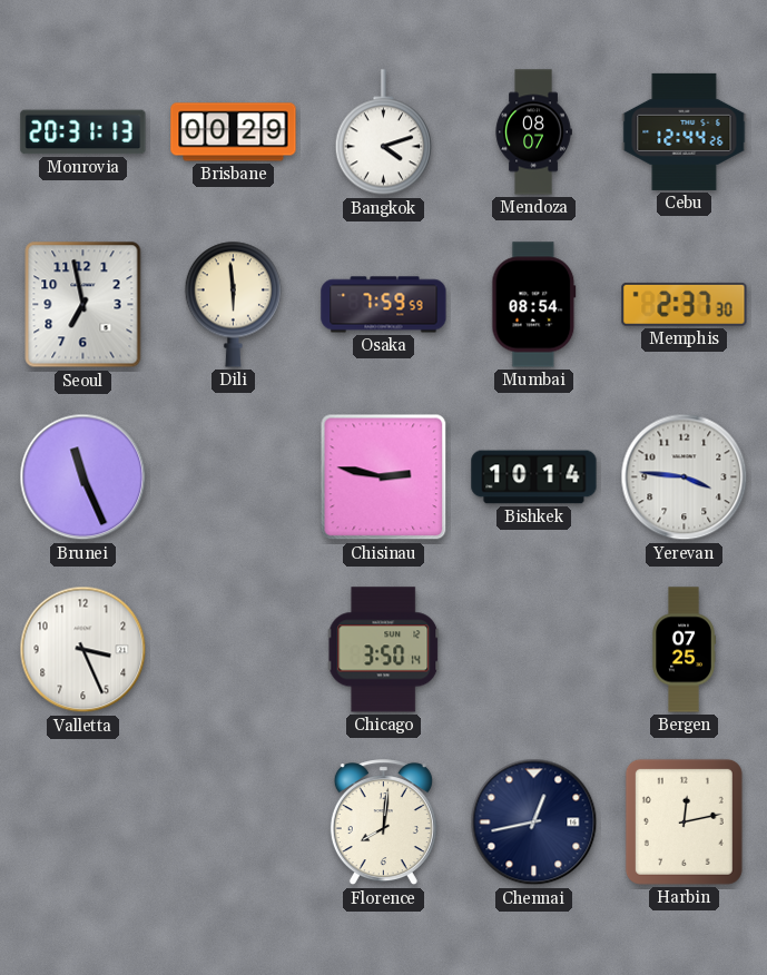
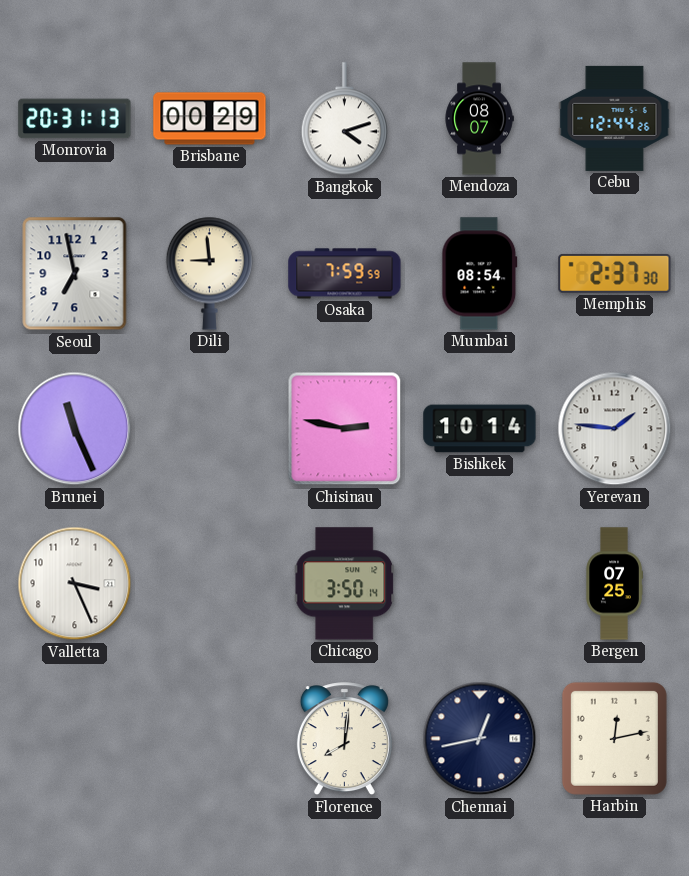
Dili: 5:59 -> 8:59
Yerevan: 3:46 -> 1:46
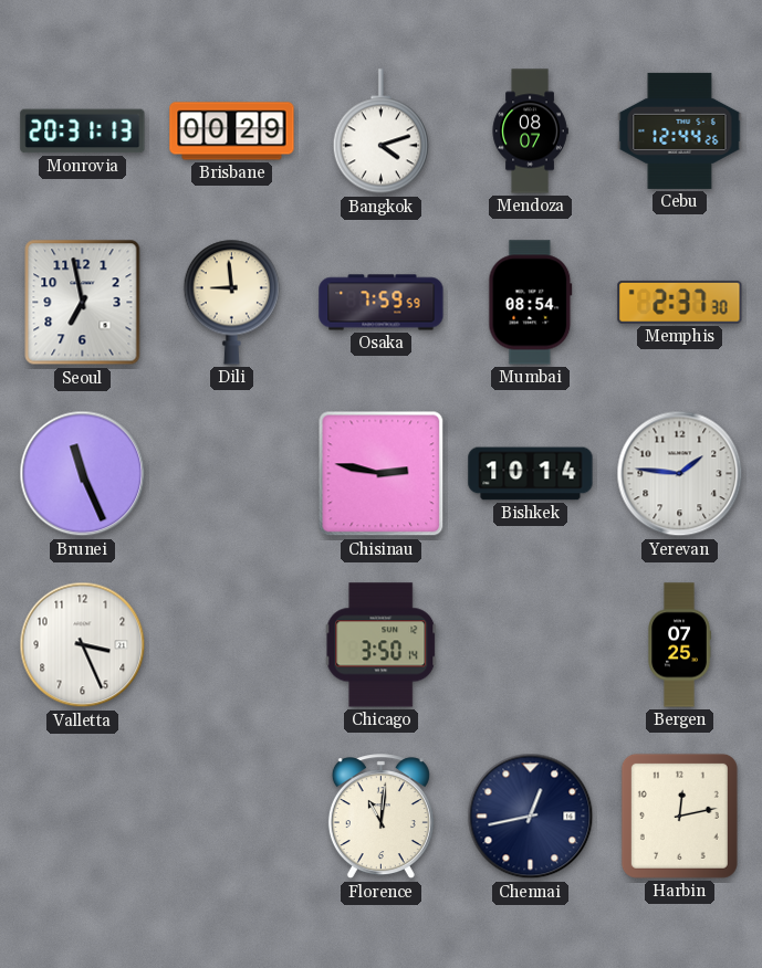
Florence: 8:01 -> 11:01
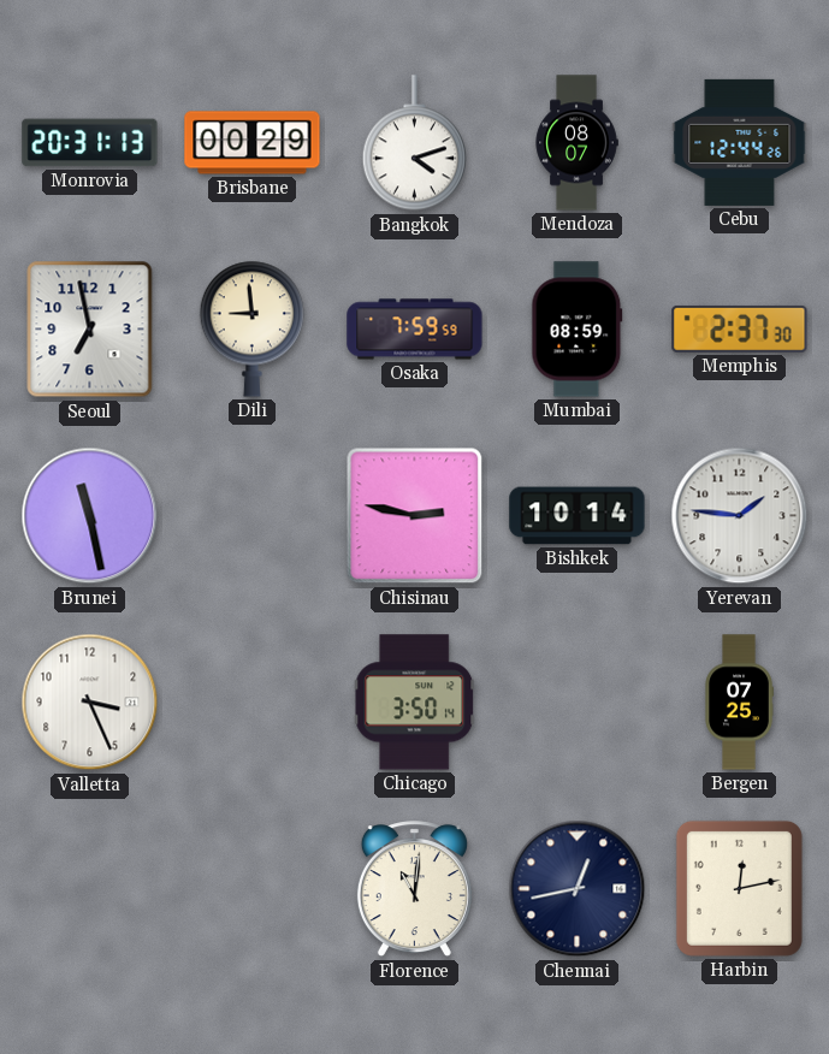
Mumbai: 08:54 -> 08:59
Brunei: 11:26 -> 11:28
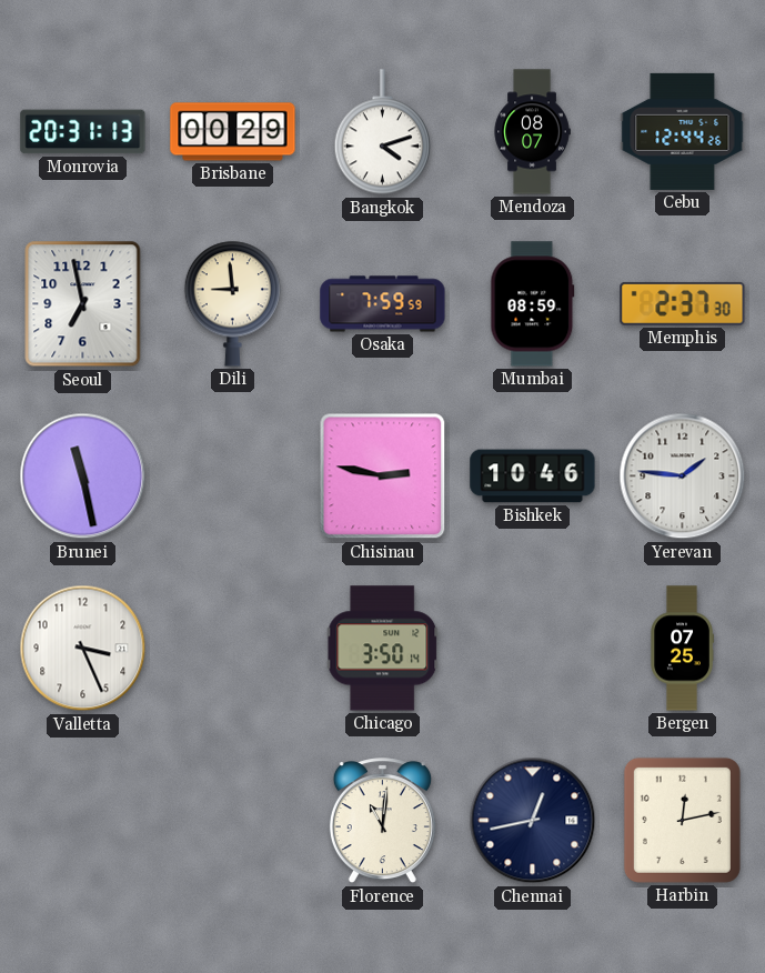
Bishkek: 10:14 -> 10:46
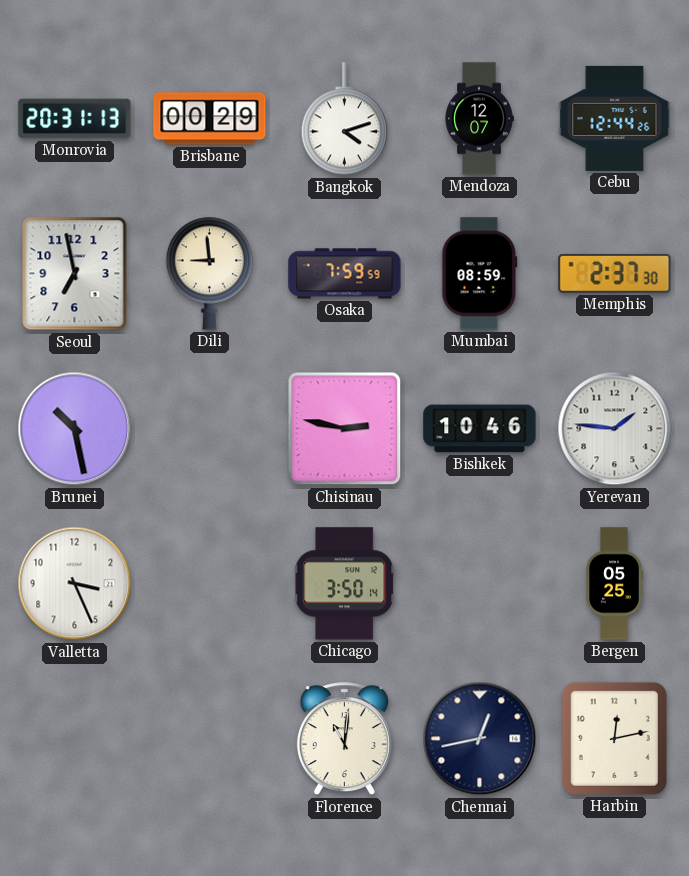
Mendoza: 08:07 -> 12:07
Brunei: 11:28 -> 10:28
Bergen: 07:25 -> 05:25
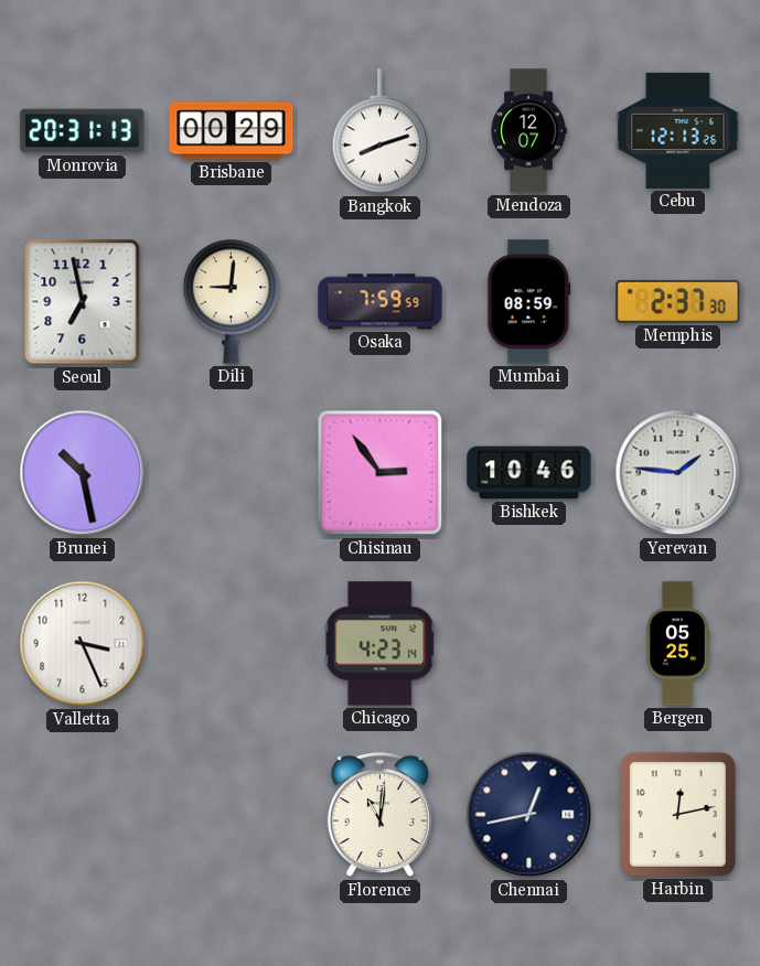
Bangkok: 4:12 -> 8:12
Cebu: 12:44 -> 12:13
Dili: 8:59 -> 9:01
Chisinau: 2:47 -> 2:54
Chicago: 3:50 -> 4:23
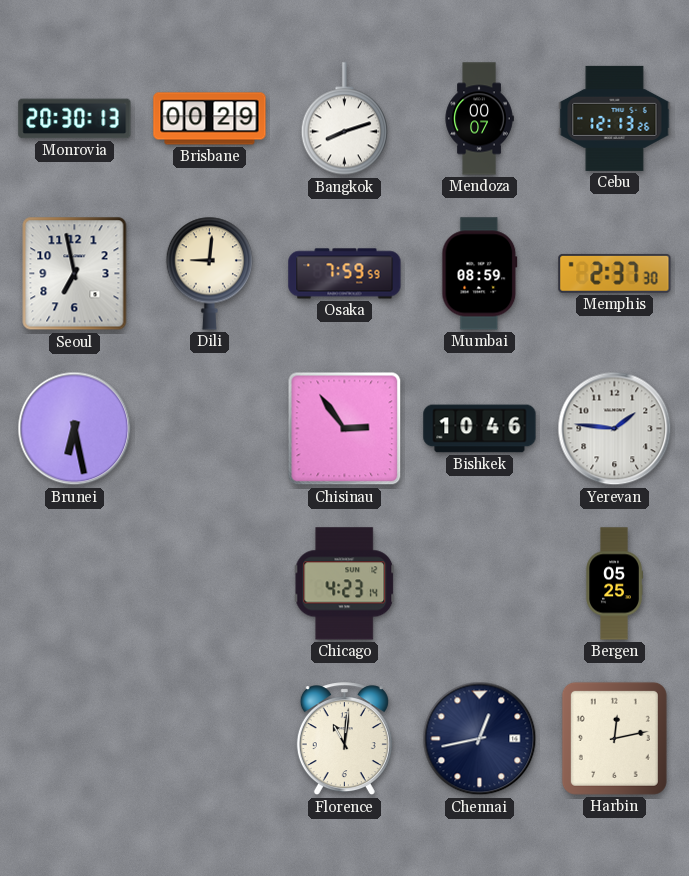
Monrovia: 20:31 -> 20:30
Mendoza: 12:07 -> 00:07
Brunei: 10:28 -> 6:28
Valletta: 3:26 -> none
